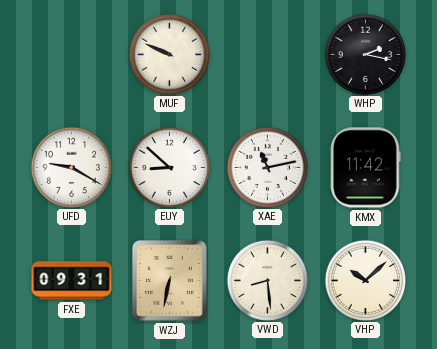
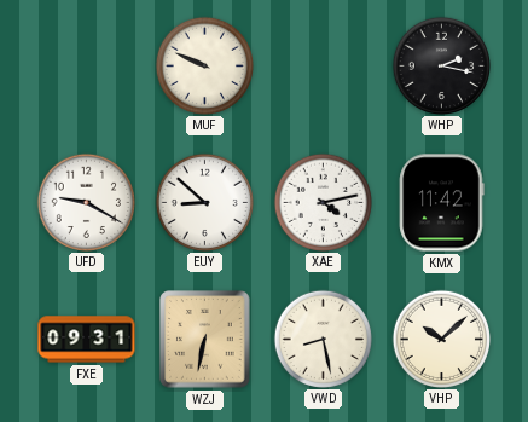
XAE: 11:13 -> 4:13
VWD: 8:29 -> 8:28
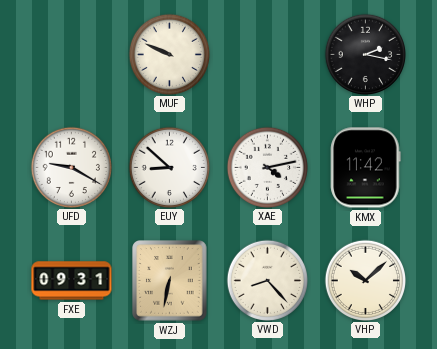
VWD: 8:28 -> 8:23
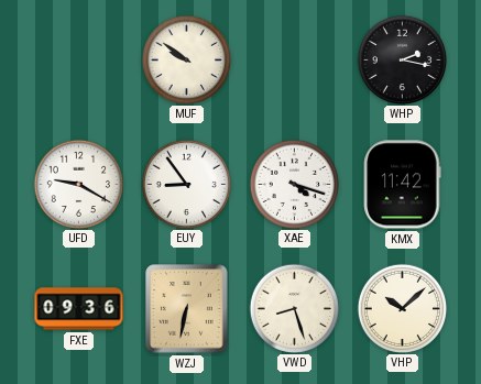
MUF: 9:49 -> 9:51
EUY: 8:52 -> 8:54
XAE: 4:13 -> 4:18
FXE: 09:31 -> 09:36
VWD: 8:23 -> 8:27
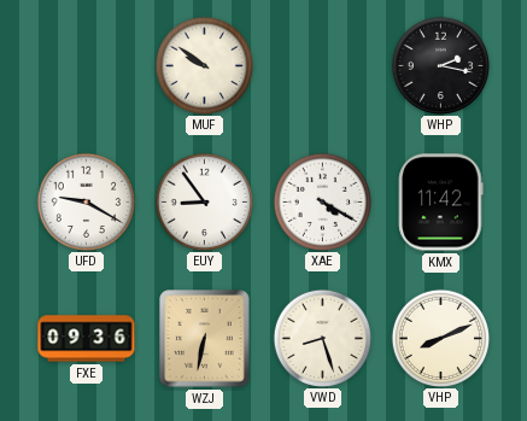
XAE: 4:18 -> 4:20
VHP: 10:08 -> 8:11
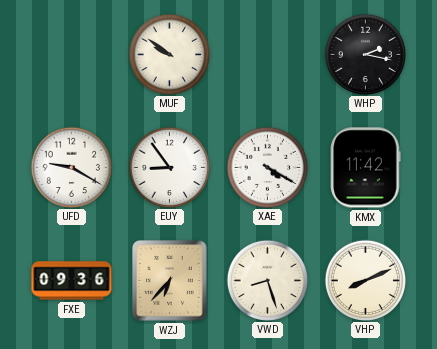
WZJ: 6:32 -> 6:37
